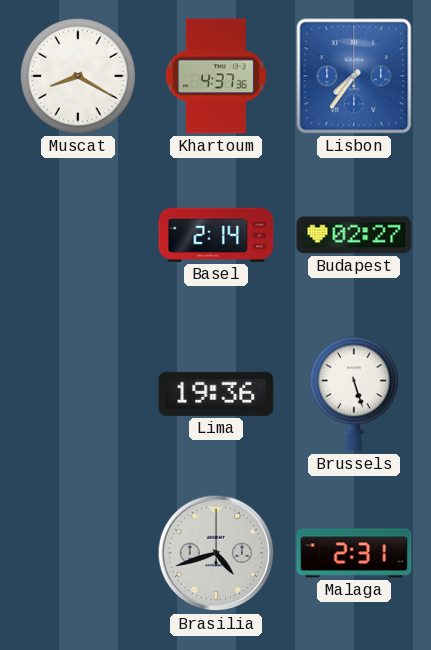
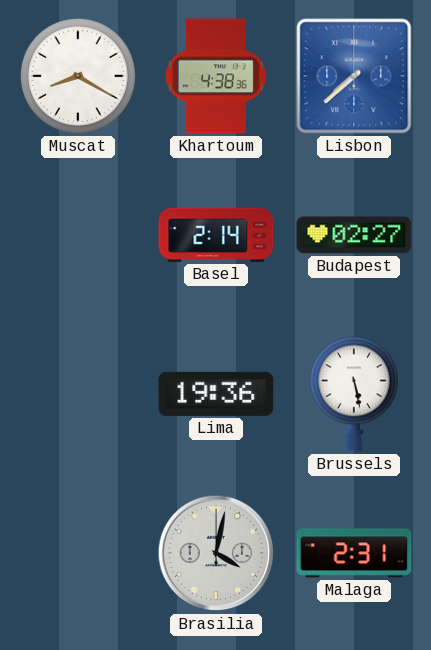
Khartoum: 4:37 -> 4:38
Lisbon: 7:36 -> 7:38
Brussels: 5:27 -> 5:28
Brasilia: 4:42 -> 4:02
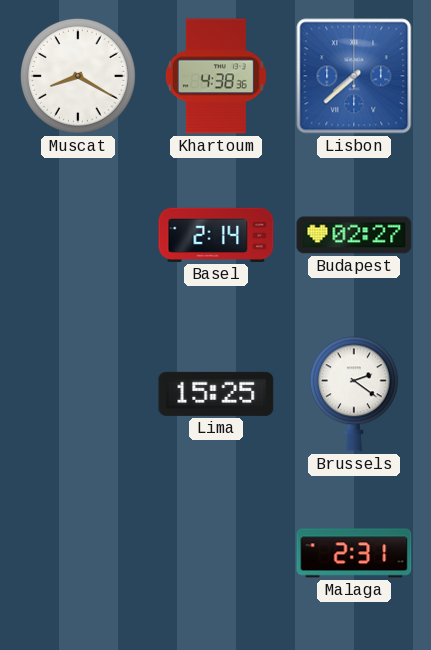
Lima: 19:36 -> 15:25
Brussels: 5:28 -> 2:21
Brasilia: 4:02 -> none
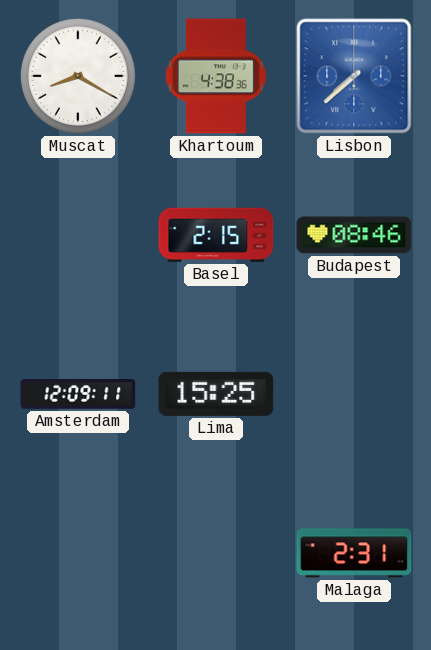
Basel: 2:14 -> 2:15
Budapest: 02:27 -> 08:46
Amsterdam: none -> 12:09
Brussels: 2:21 -> none
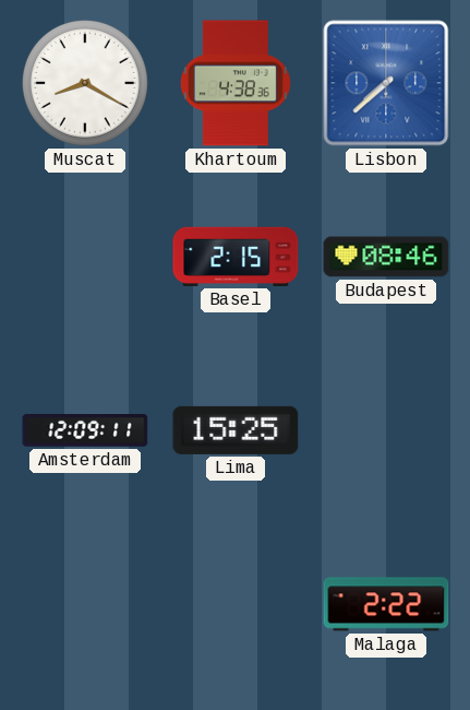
Malaga: 2:31 -> 2:22
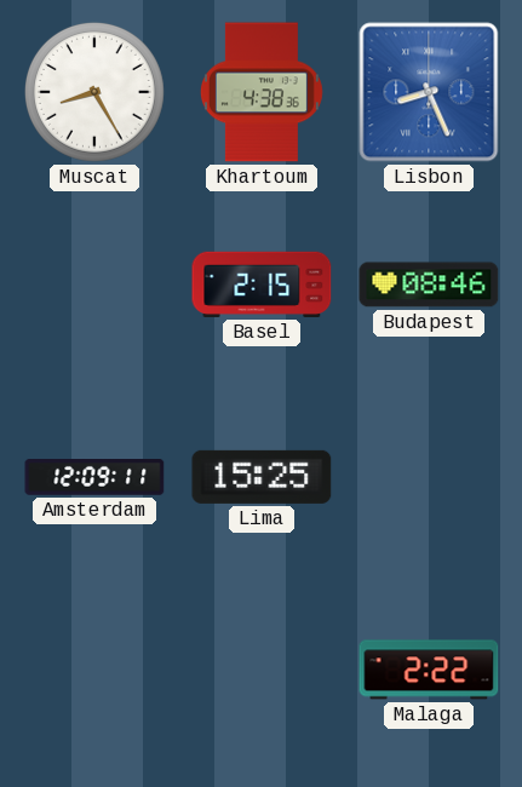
Muscat: 8:20 -> 8:25
Lisbon: 7:38 -> 8:26
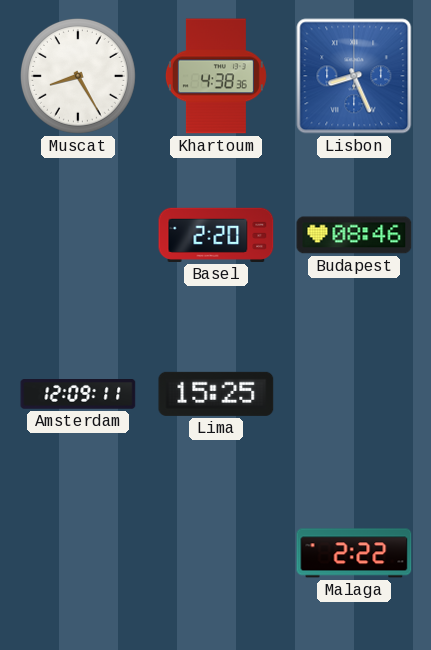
Basel: 2:15 -> 2:20
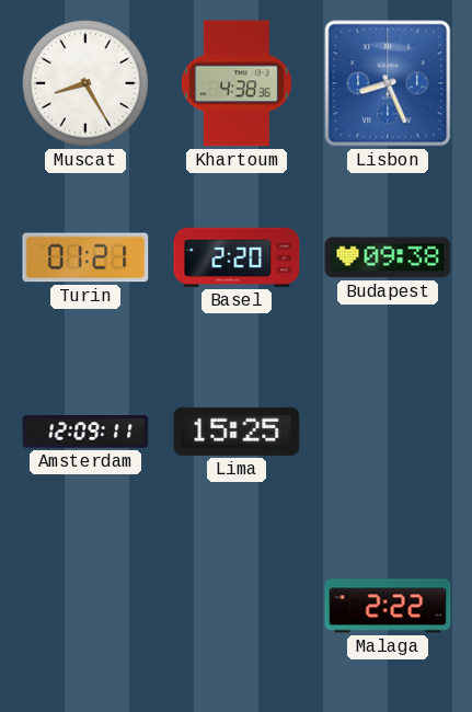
Turin: none -> 01:21
Budapest: 08:46 -> 09:38
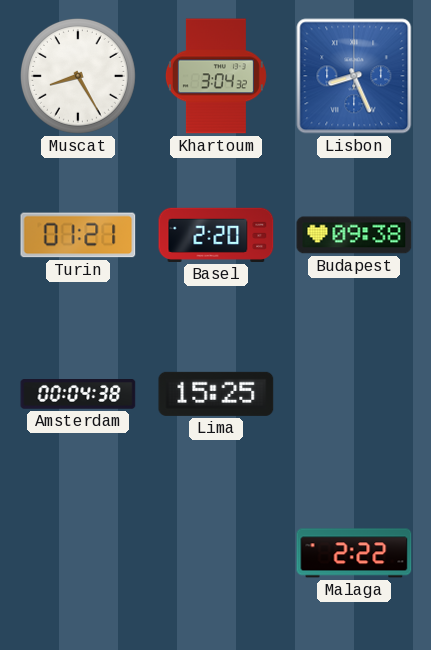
Khartoum: 4:38 -> 3:04
Amsterdam: 12:09 -> 00:04
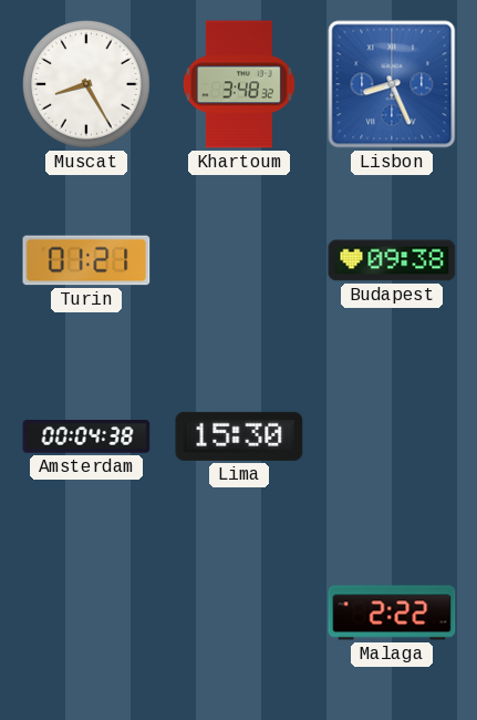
Khartoum: 3:04 -> 3:48
Basel: 2:20 -> none
Lima: 15:25 -> 15:30
